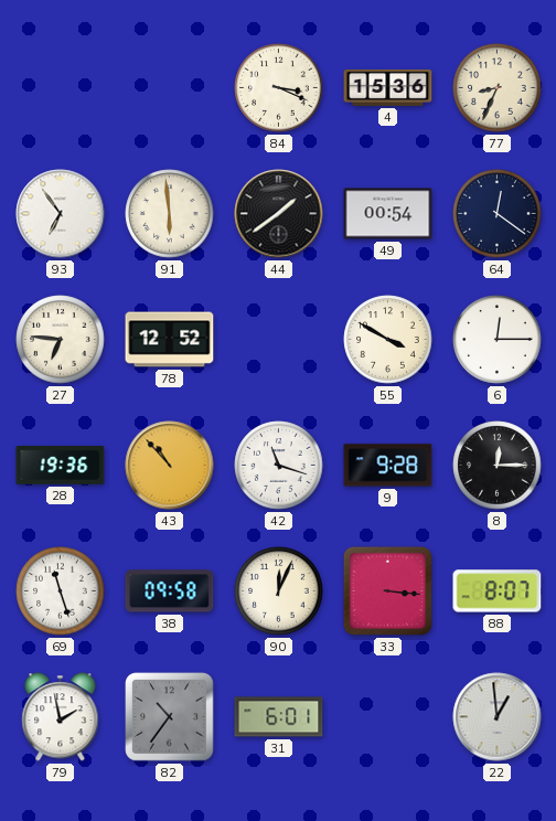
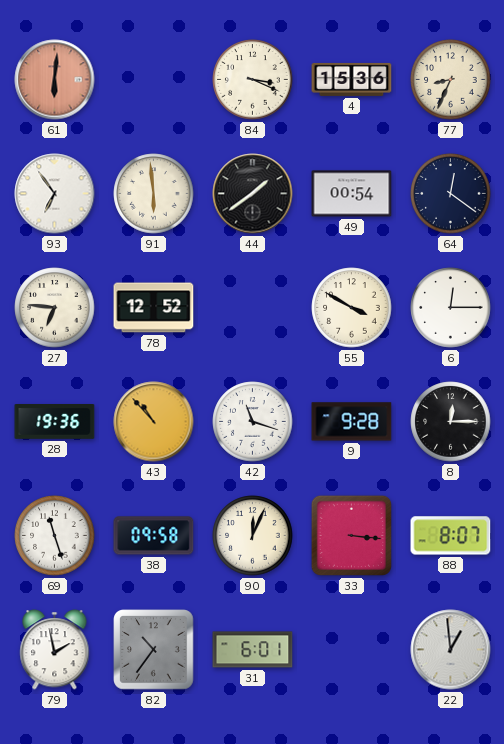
61: none -> 6:01
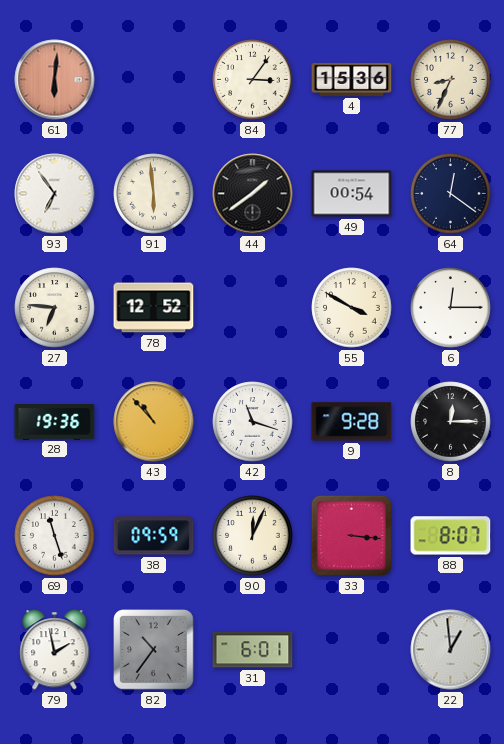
84: 3:19 -> 3:06
38: 09:58 -> 09:59
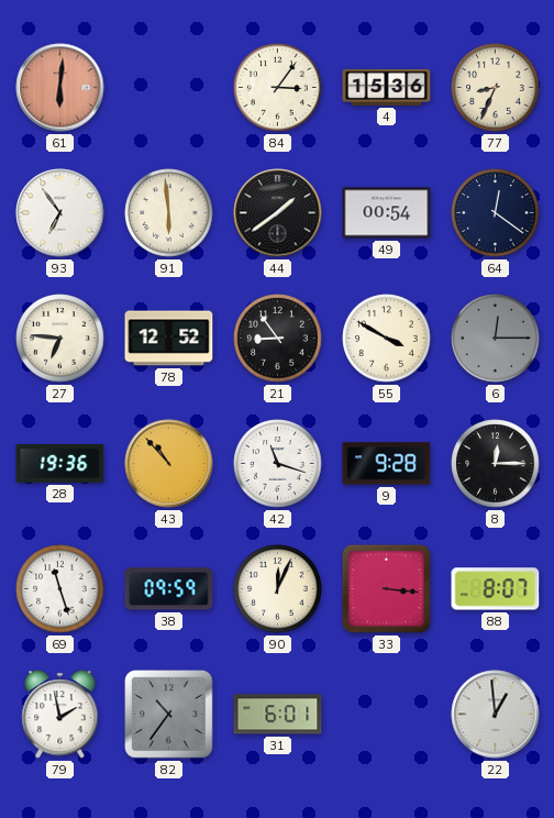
21: none -> 8:54
6 dial: white -> grey
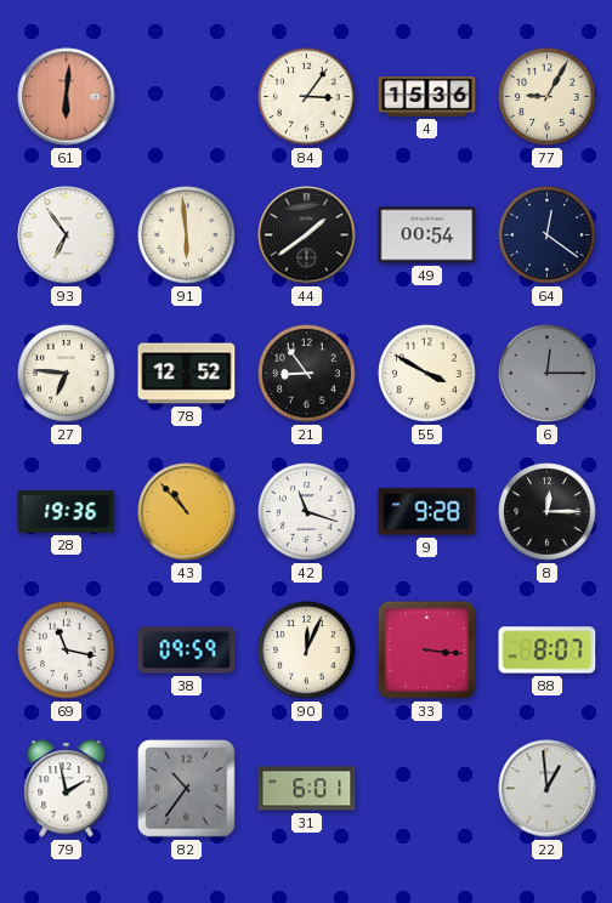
77: 8:34 -> 9:05
69: 11:27 -> 11:17
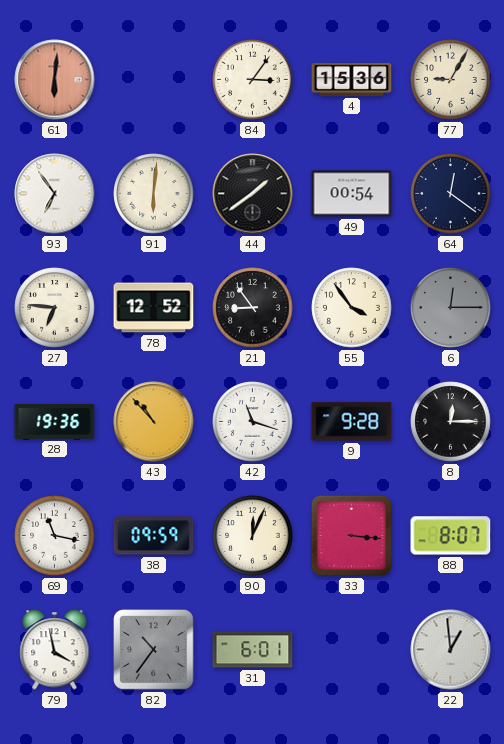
91: 5:59 -> 6:01
55: 3:50 -> 3:54
79: 1:58 -> 3:58
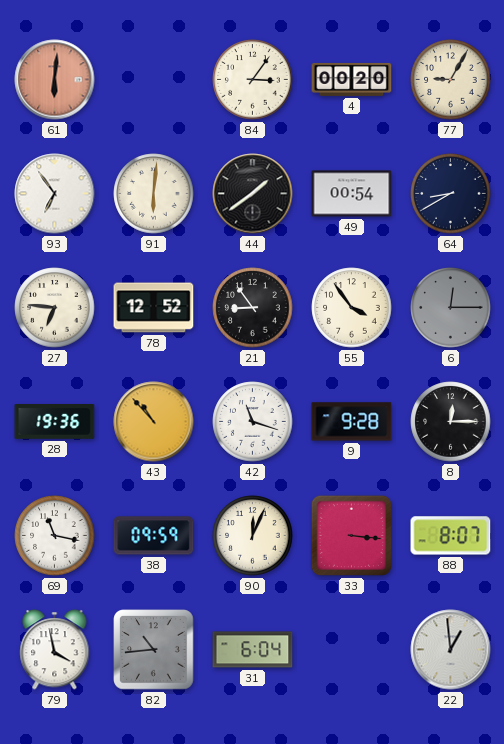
4: 15:36 -> 00:20
64: 12:21 -> 8:40
82: 10:36 -> 10:44
31: 6:01 -> 6:04
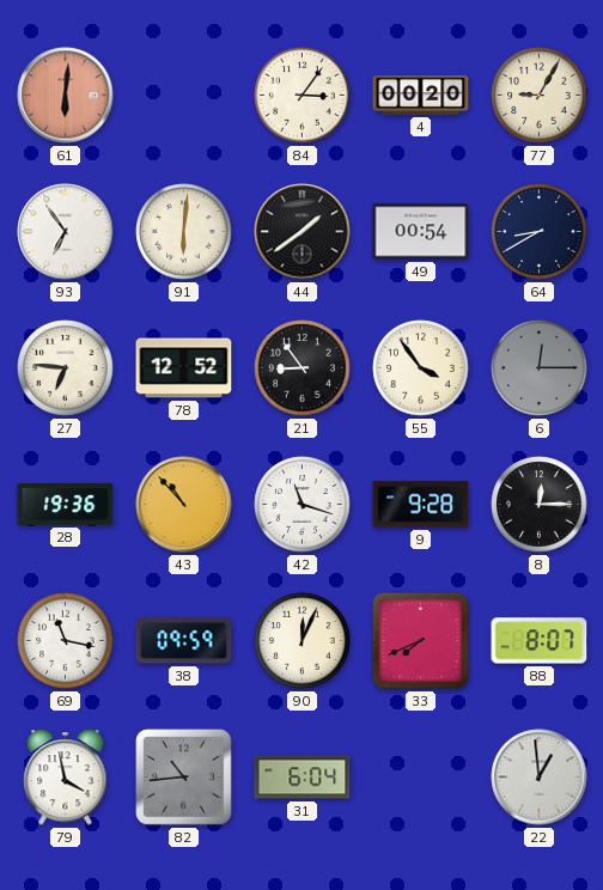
33: 3:16 -> 7:41
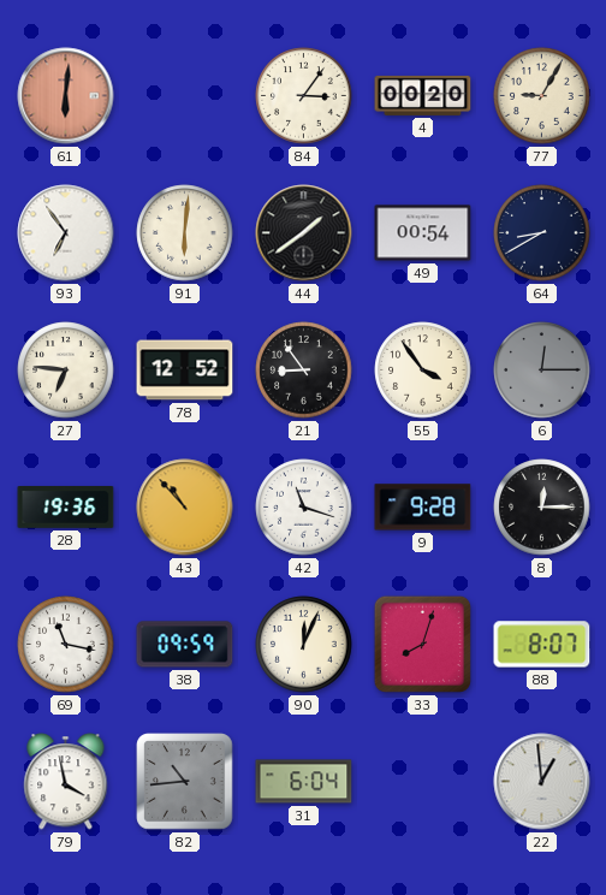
33: 7:41 -> 8:03
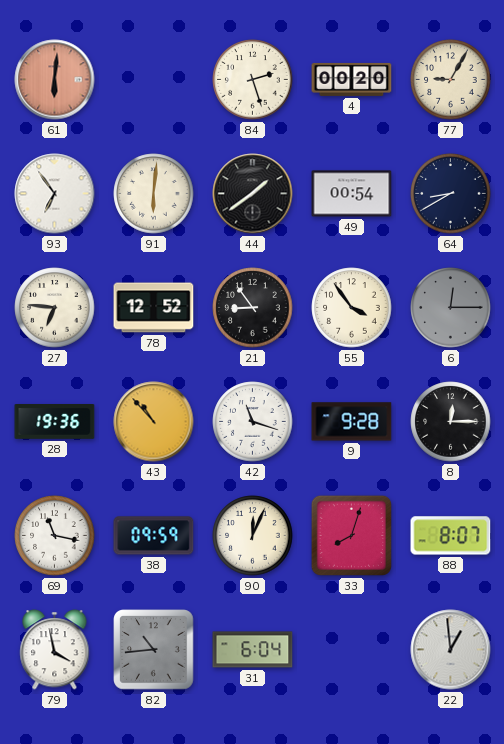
84: 3:06 -> 2:27
